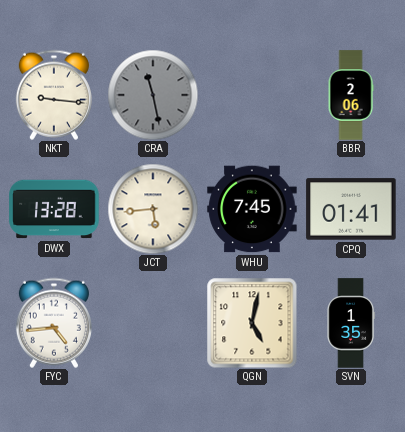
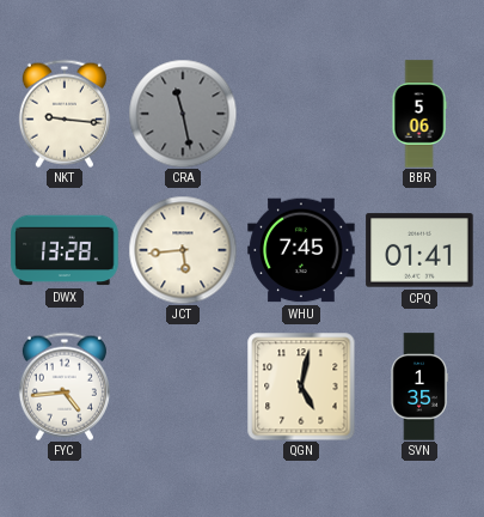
BBR: 2:06 -> 5:06
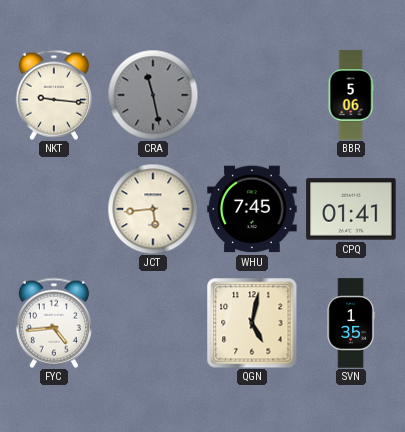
DWX: 13:28 -> none
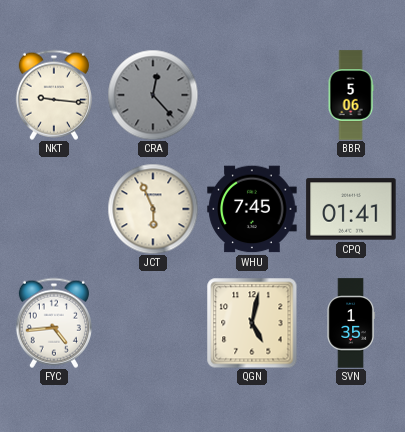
CRA: 11:28 -> 12:23
JCT: 5:44 -> 5:56
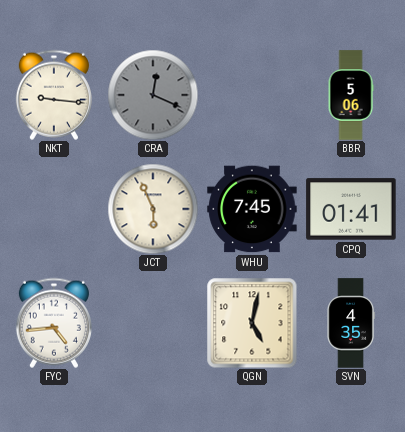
CRA: 12:23 -> 12:19
SVN: 1:35 -> 4:35
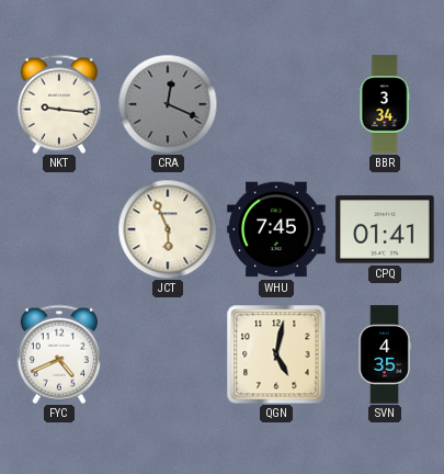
BBR: 5:06 -> 3:34
FYC: 4:44 -> 4:41
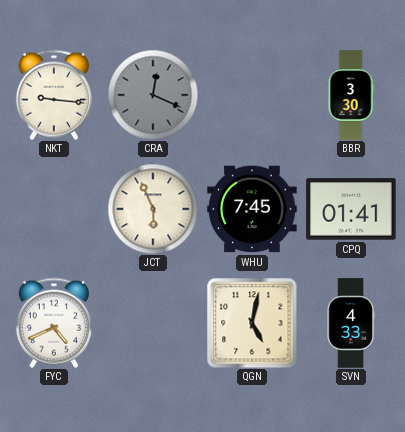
BBR: 3:34 -> 3:30
SVN: 4:35 -> 4:33
